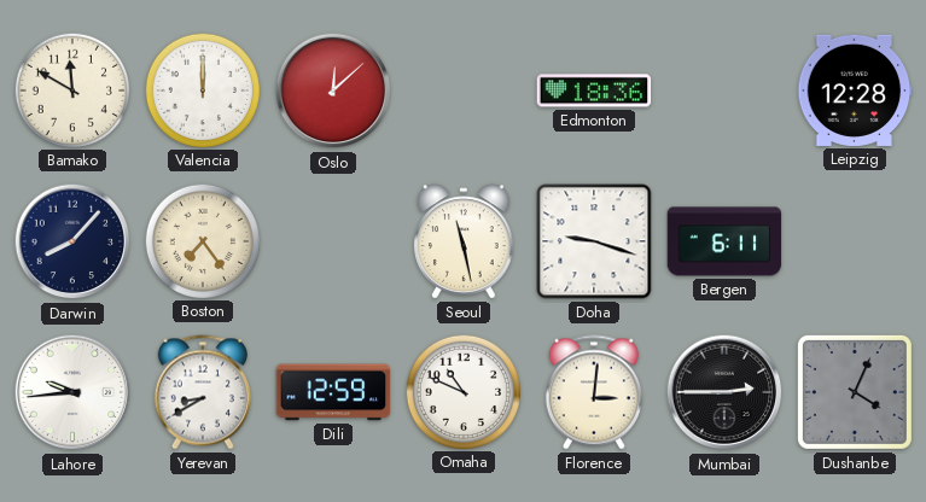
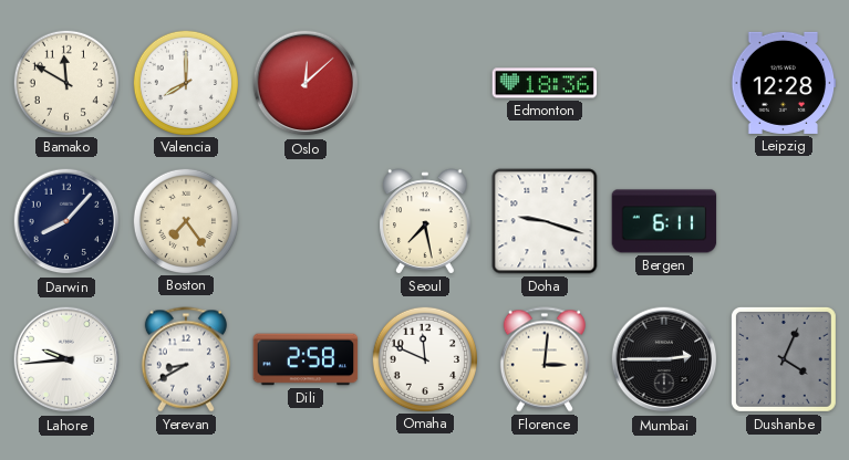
Valencia: 12:00 -> 8:00
Seoul: 11:28 -> 7:28
Dili: 12:59 -> 2:58
Omaha: 10:49 -> 11:49
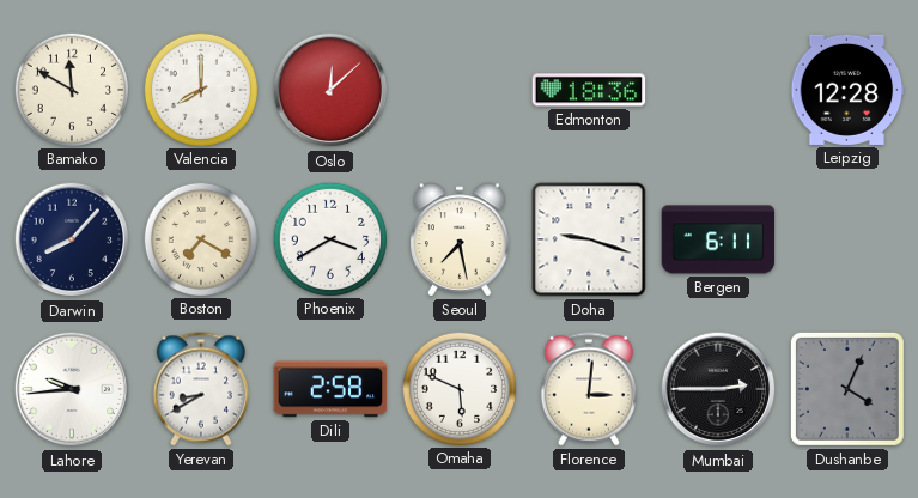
Boston: 7:24 -> 7:20
Phoenix: none -> 3:40
Omaha: 11:49 -> 5:49
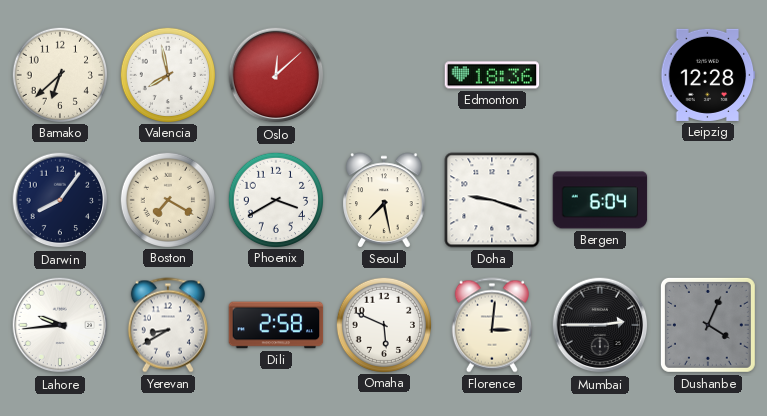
Bamako: 11:50 -> 6:38
Valencia: 8:00 -> 7:58
Darwin: 8:07 -> 8:06
Bergen: 6:11 -> 6:04
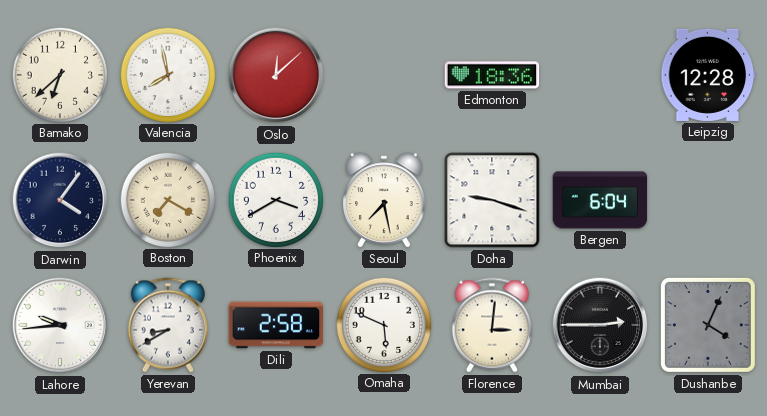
Darwin: 8:06 -> 4:06
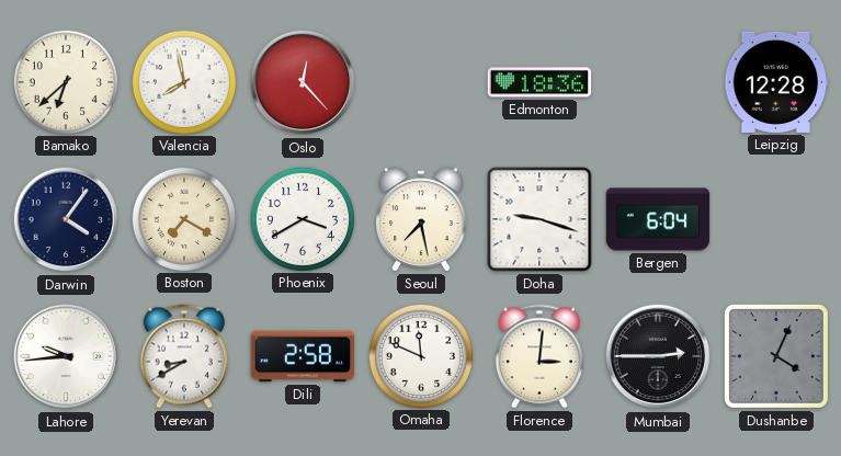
Oslo: 12:08 -> 12:23
Omaha: 5:49 -> 11:49
